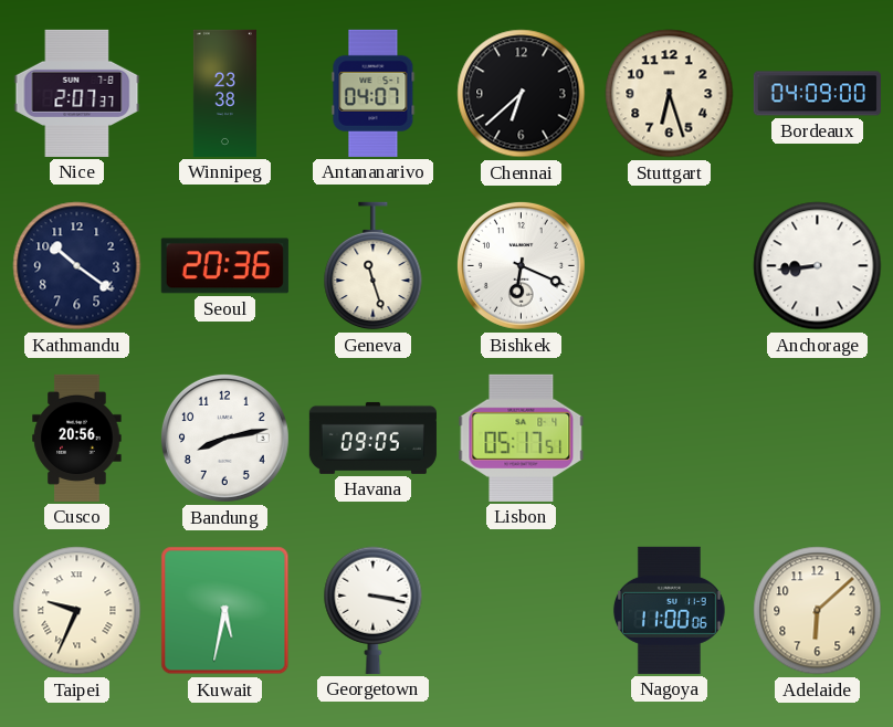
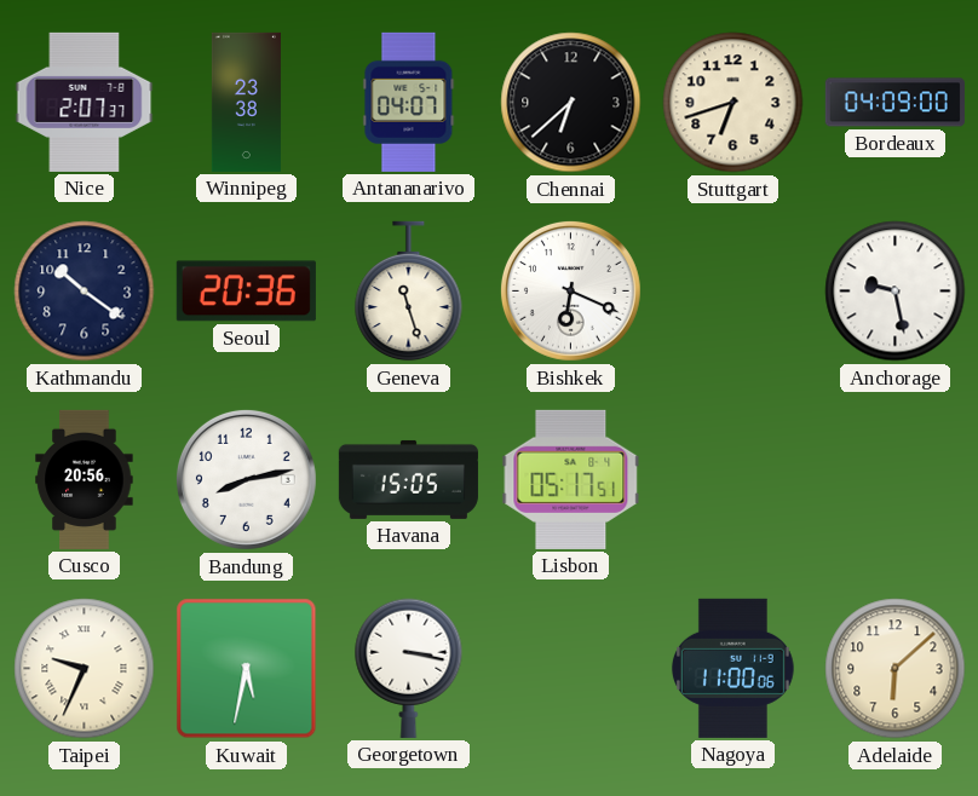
Stuttgart: 6:27 -> 6:42
Anchorage: 8:44 -> 9:28
Havana: 09:05 -> 15:05
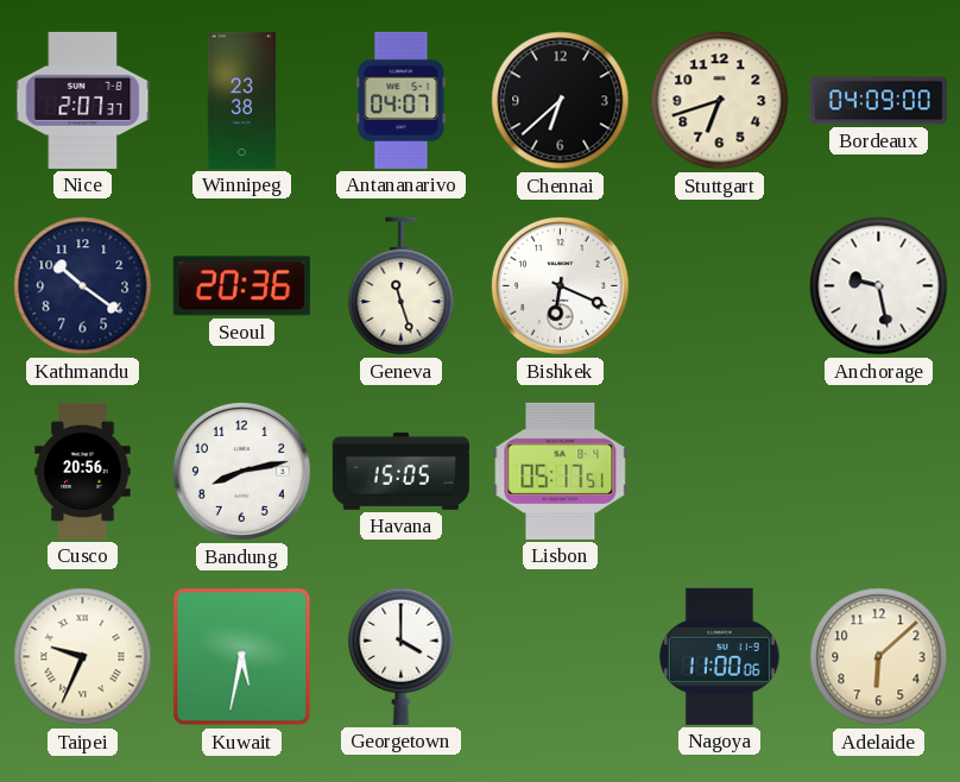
Georgetown: 3:17 -> 4:00
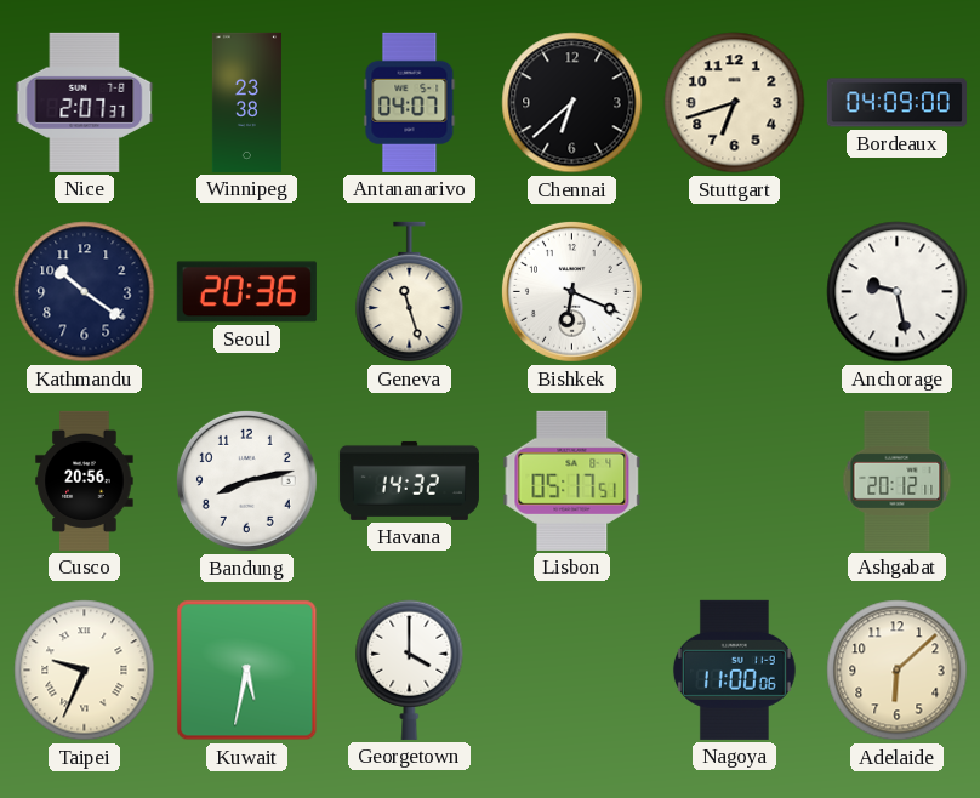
Havana: 15:05 -> 14:32
Ashgabat: none -> 20:12
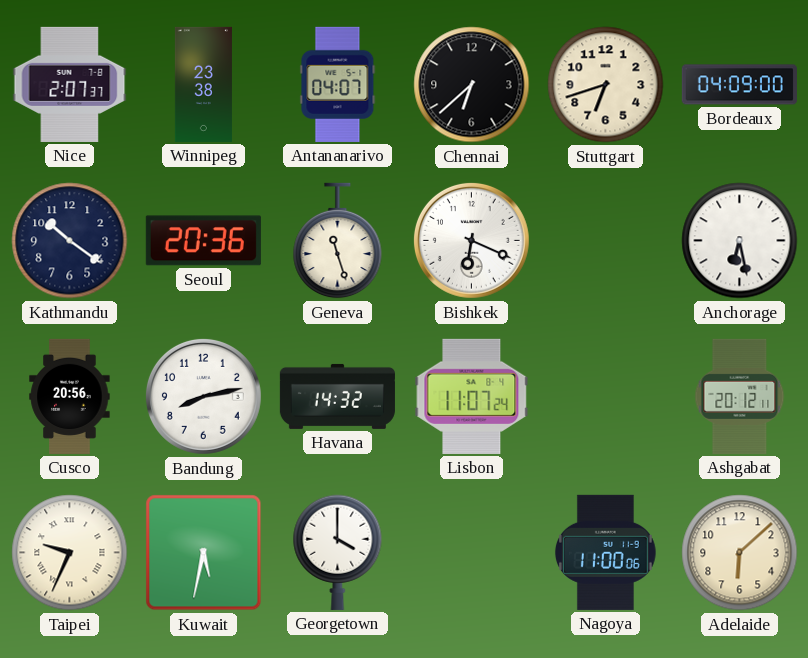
Anchorage: 9:28 -> 6:28
Lisbon: 05:17 -> 11:07
